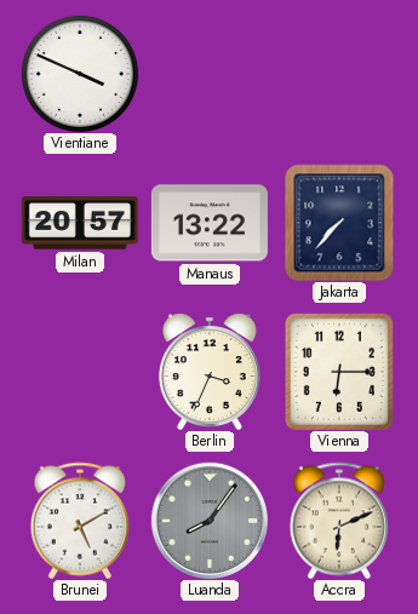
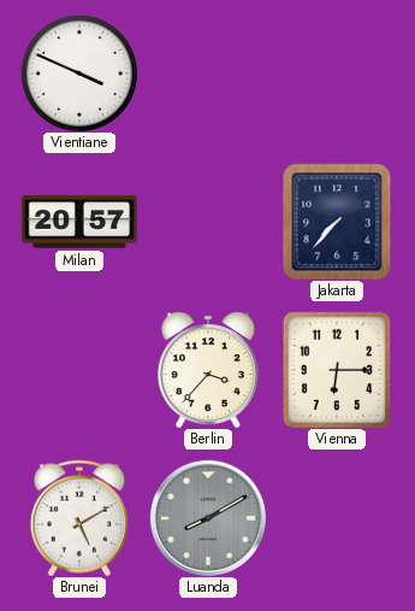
Manaus: 13:22 -> none
Berlin: 3:34 -> 3:37
Luanda: 8:06 -> 8:10
Accra: 6:11 -> none
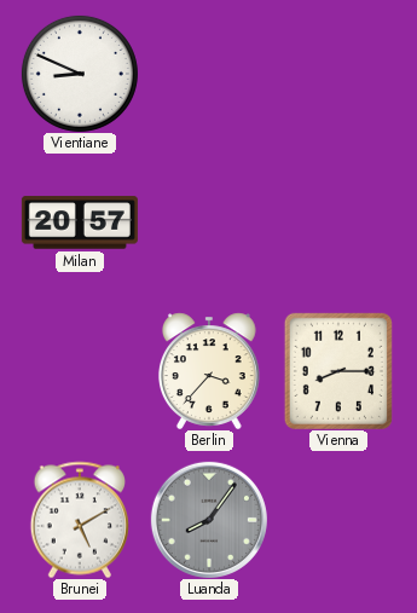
Vientiane: 3:49 -> 8:49
Jakarta: 7:37 -> none
Vienna: 6:15 -> 8:15
Luanda: 8:10 -> 8:06
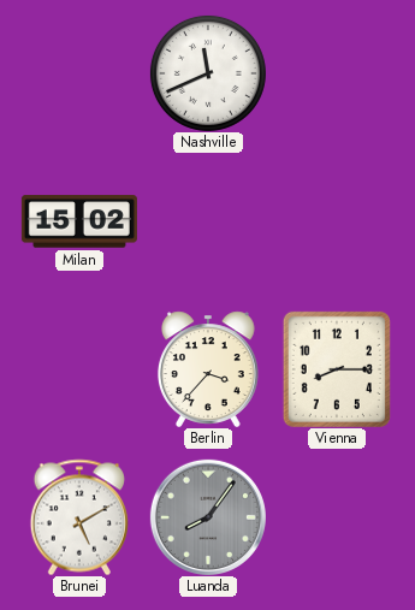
Vientiane: 8:49 -> none
Nashville: none -> 11:41
Milan: 20:57 -> 15:02
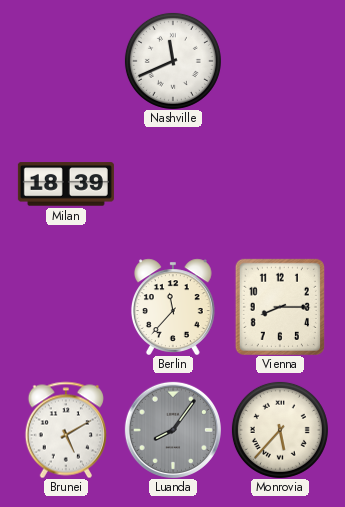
Milan: 15:02 -> 18:39
Berlin: 3:37 -> 11:37
Monrovia: none -> 5:37
